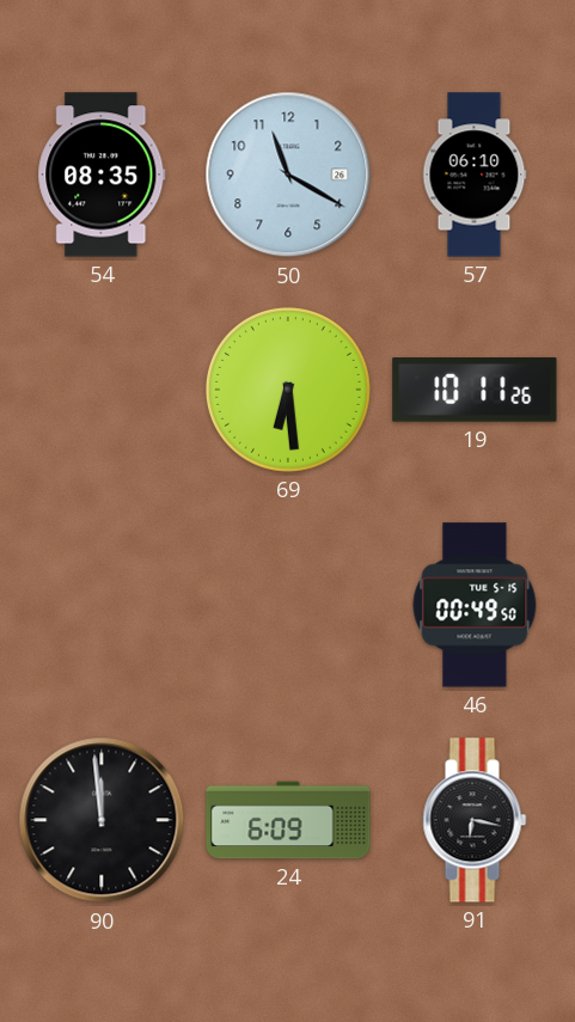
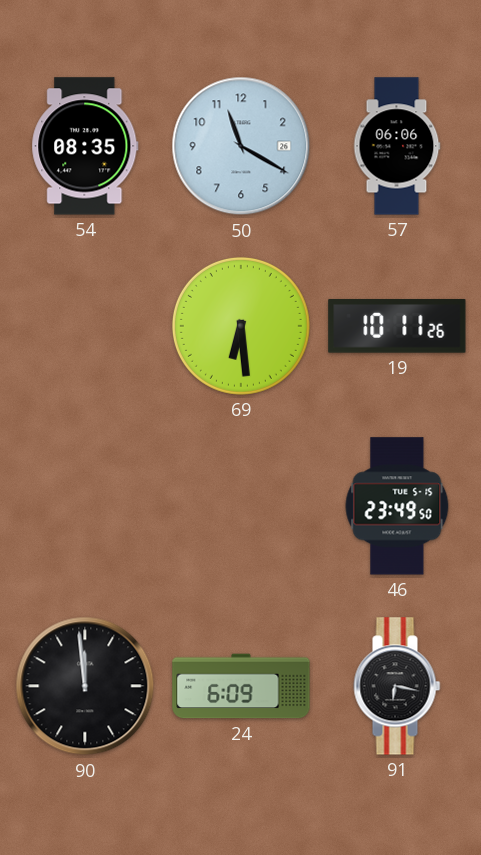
57: 06:10 -> 06:06
46: 00:49 -> 23:49
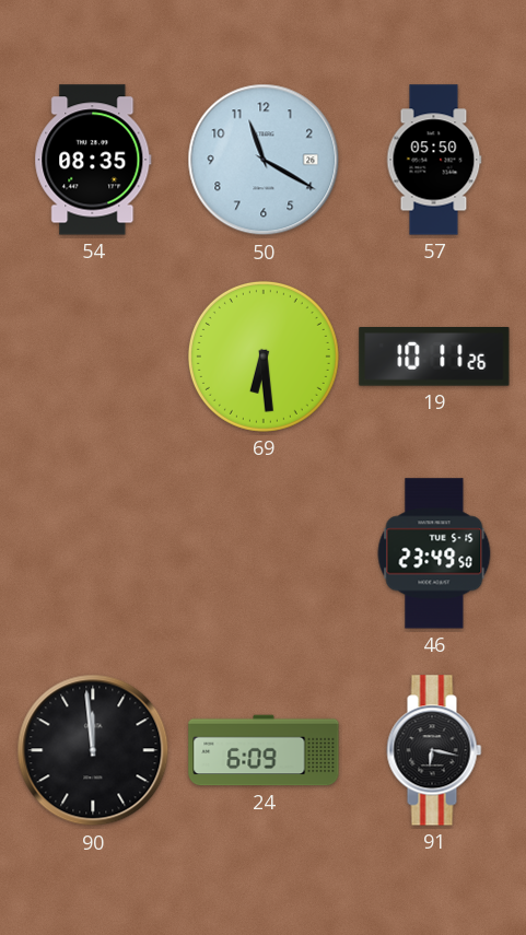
57: 06:06 -> 05:50
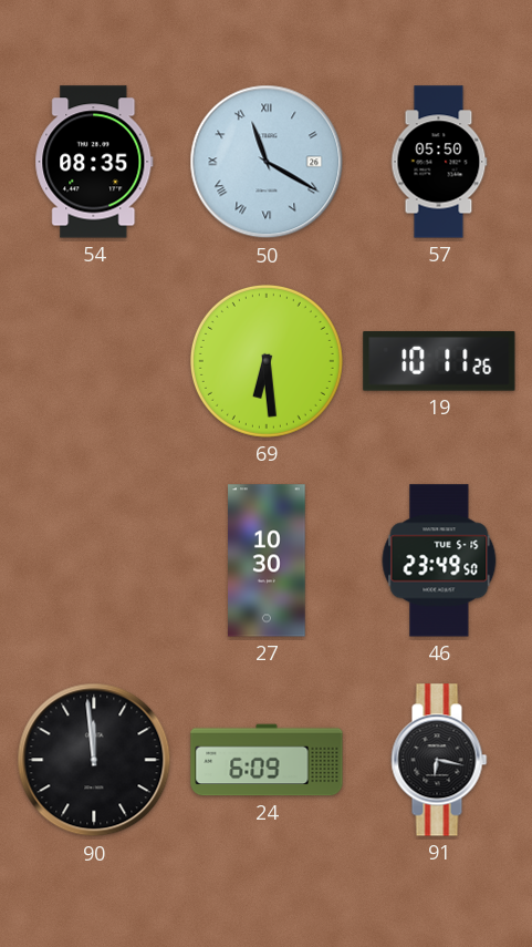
50 numerals: Arabic -> Roman
27: none -> 10:30
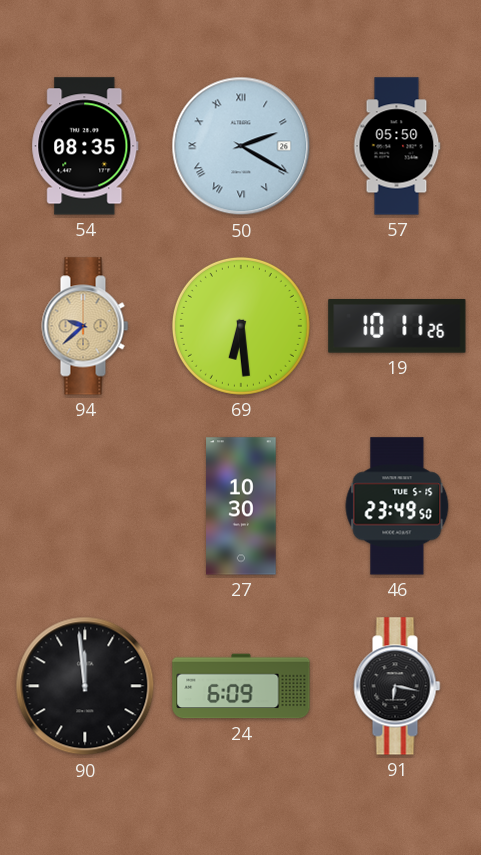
50: 11:20 -> 2:20
94: none -> 9:38
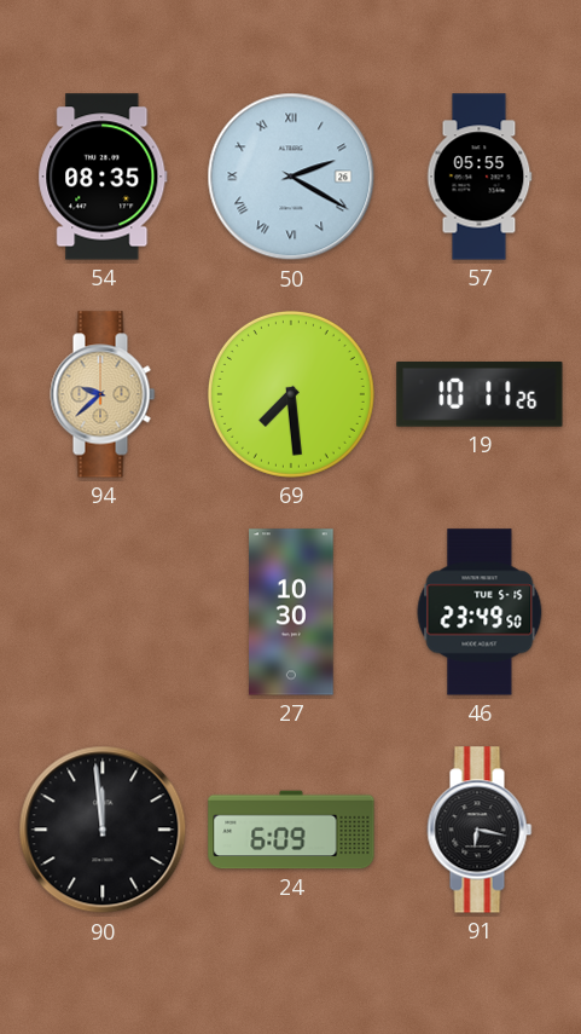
57: 05:50 -> 05:55
69: 6:29 -> 7:29
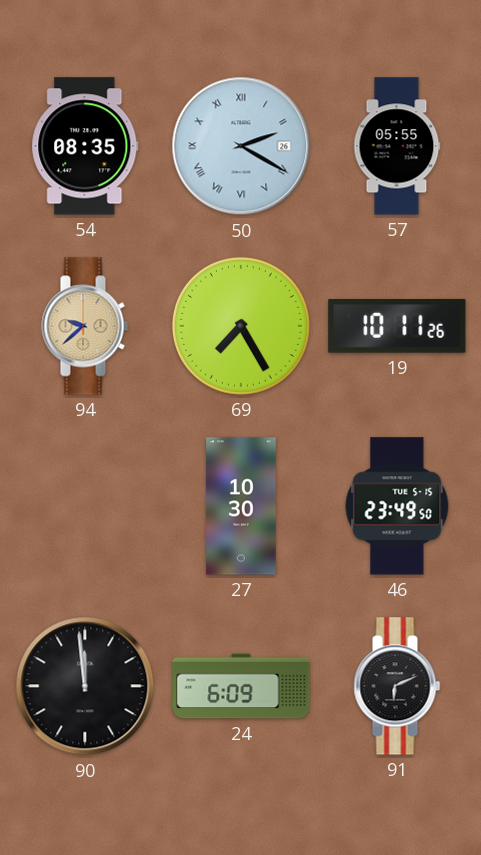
69: 7:29 -> 7:25
91: 6:17 -> 6:11
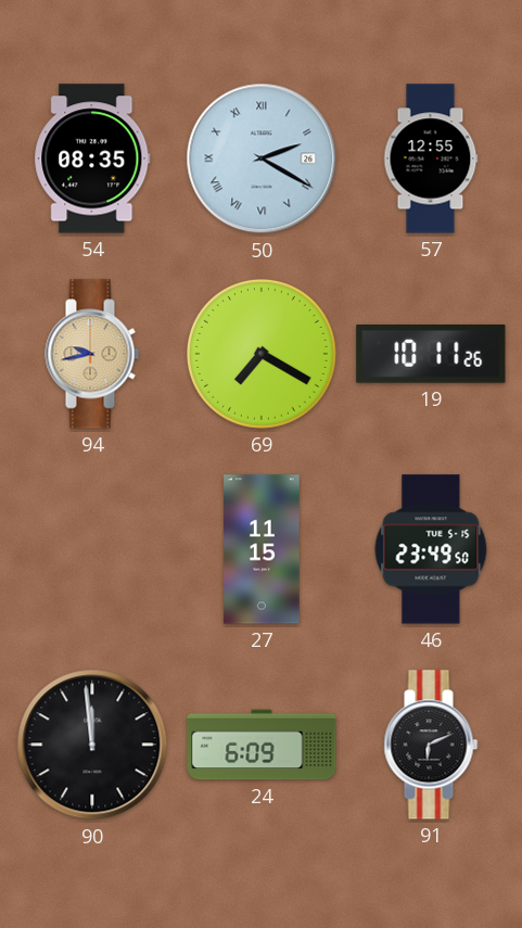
57: 05:55 -> 12:55
94: 9:38 -> 9:43
69: 7:25 -> 7:20
27: 10:30 -> 11:15
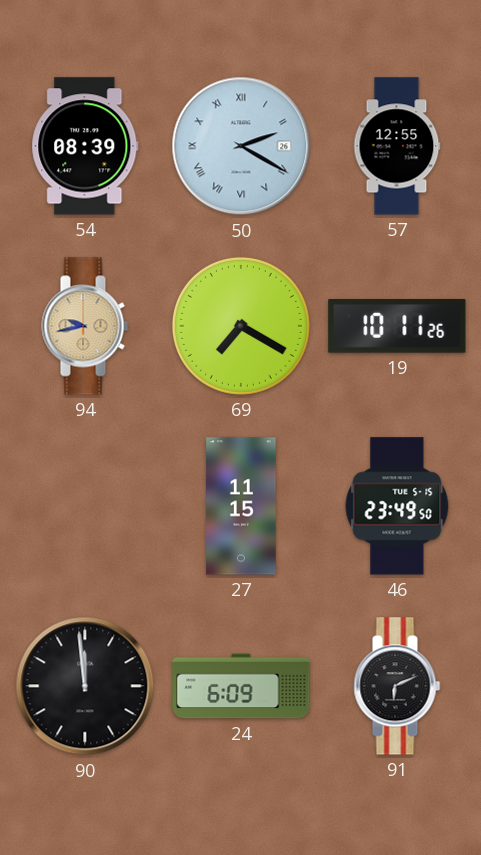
54: 08:35 -> 08:39
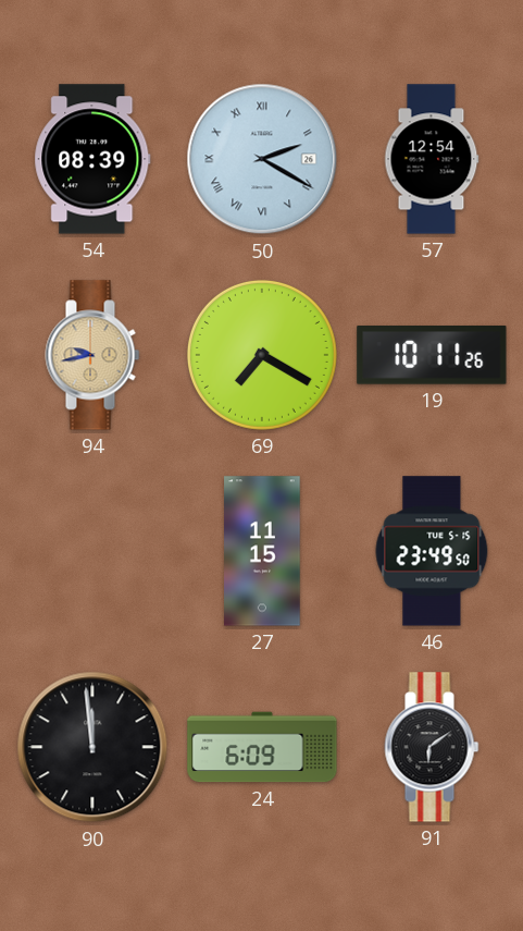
57: 12:55 -> 12:54
91: 6:11 -> 6:09
